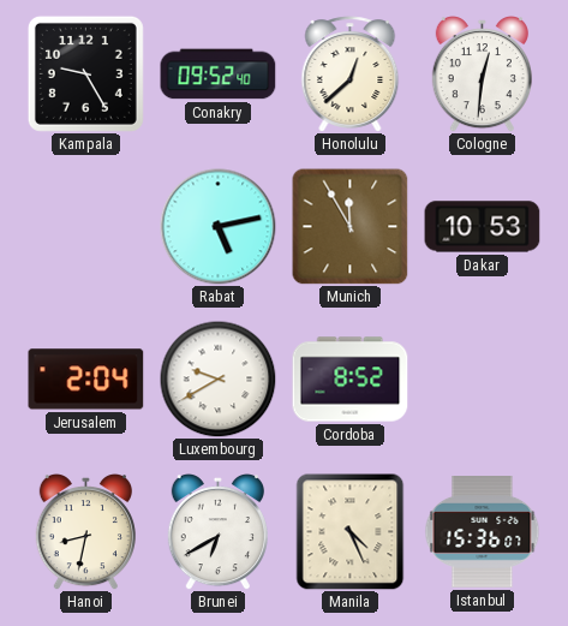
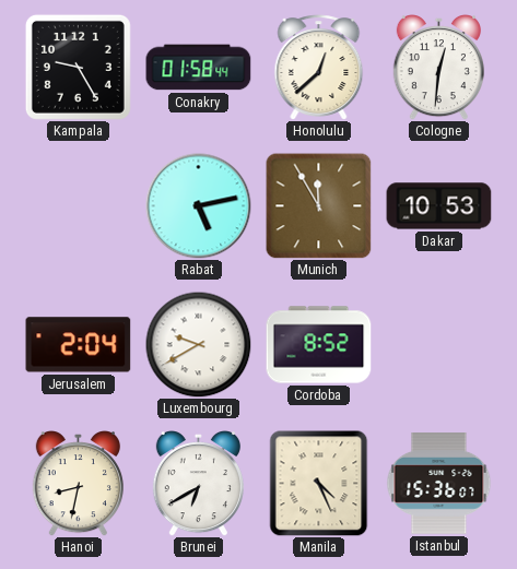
Conakry: 09:52 -> 01:58
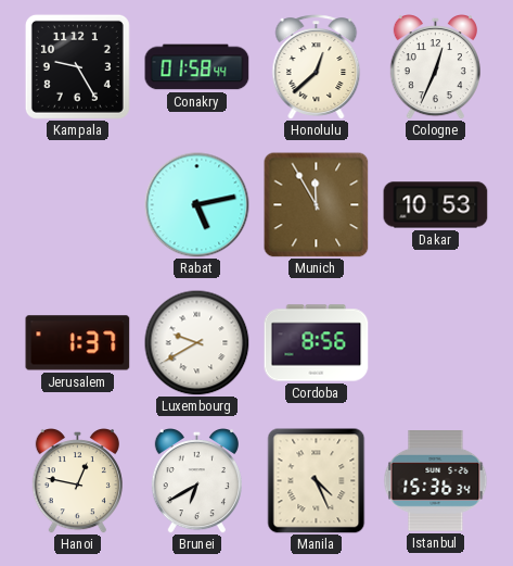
Cologne: 12:31 -> 12:34
Jerusalem: 2:04 -> 1:37
Cordoba: 8:52 -> 8:56
Hanoi: 8:32 -> 12:47
Istanbul: 15:36:07 -> 15:36:34
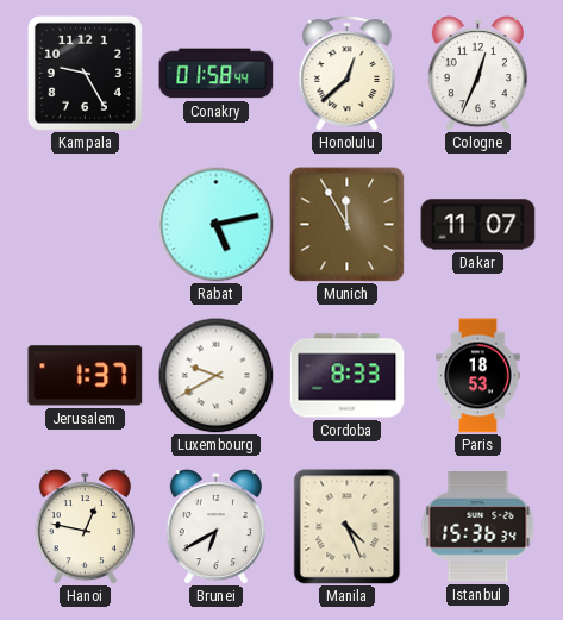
Dakar: 10:53 -> 11:07
Cordoba: 8:56 -> 8:33
Paris: none -> 18:53
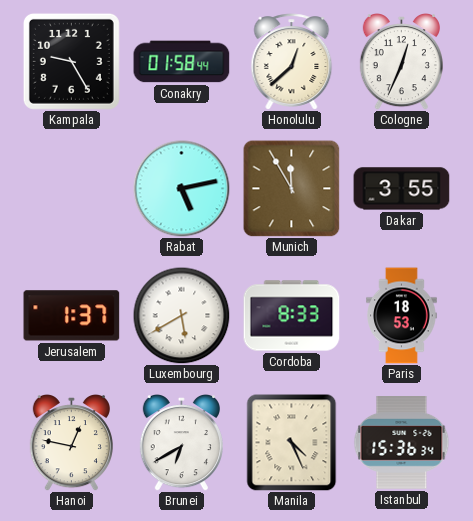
Dakar: 11:07 -> 3:55
Luxembourg: 9:40 -> 5:40
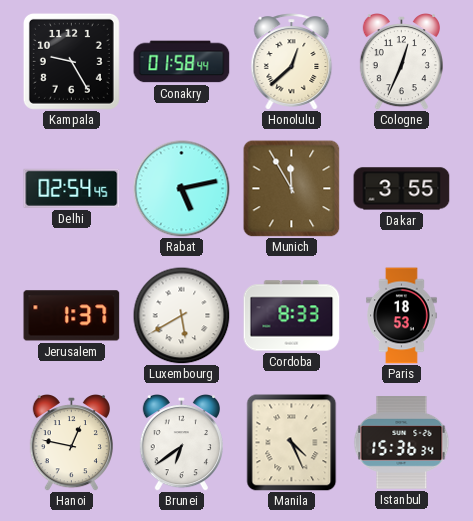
Delhi: none -> 02:54
Brunei: 6:40 -> 6:39
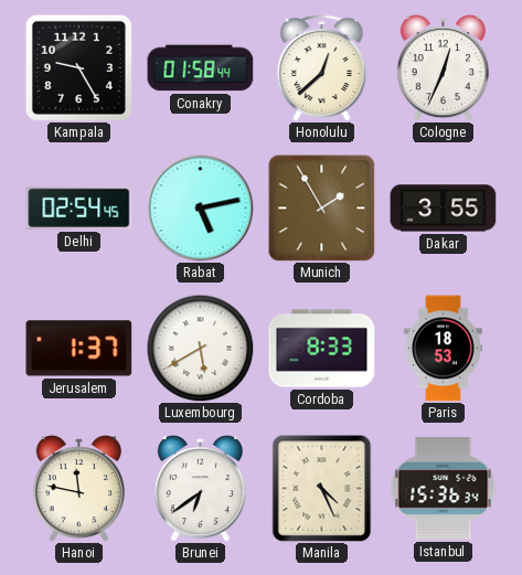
Munich: 11:55 -> 1:55
Hanoi: 12:47 -> 11:47
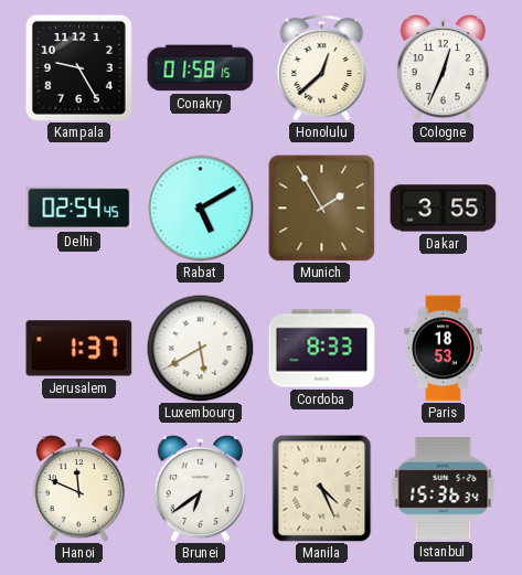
Conakry: 01:58:44 -> 01:58:15
Rabat: 5:13 -> 5:10
Hanoi: 11:47 -> 11:49
